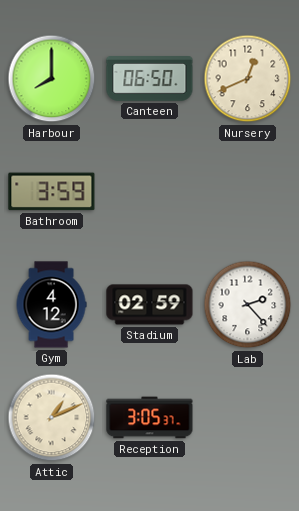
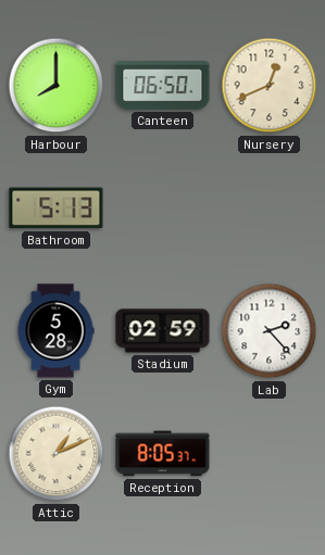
Bathroom: 3:59 -> 5:13
Gym: 4:12 -> 5:28
Reception: 3:05 -> 8:05
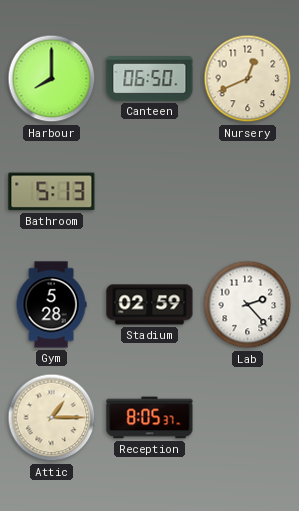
Attic: 1:11 -> 1:15
